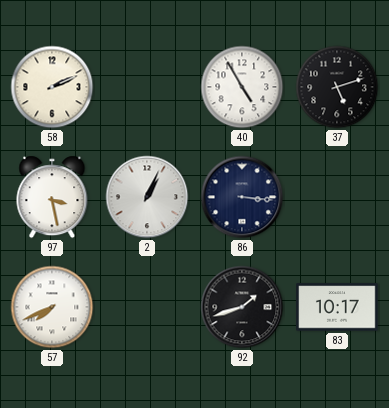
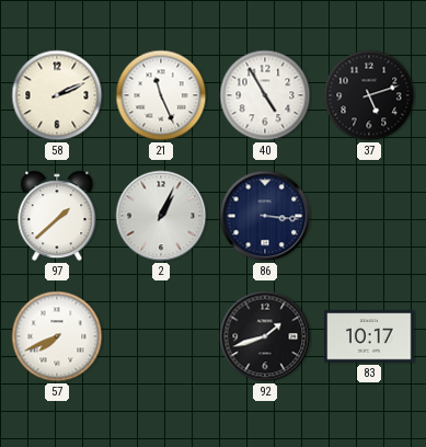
21: none -> 11:26
97: 3:28 -> 1:38
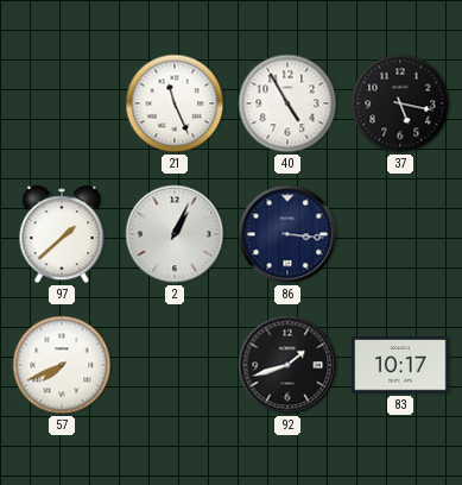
58: 2:11 -> none
37: 5:12 -> 5:17
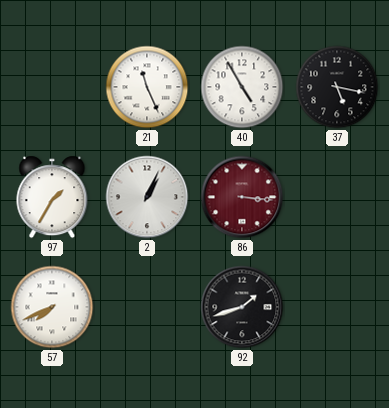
97: 1:38 -> 1:35
86 dial: navy -> burgundy
83: 10:17 -> none
